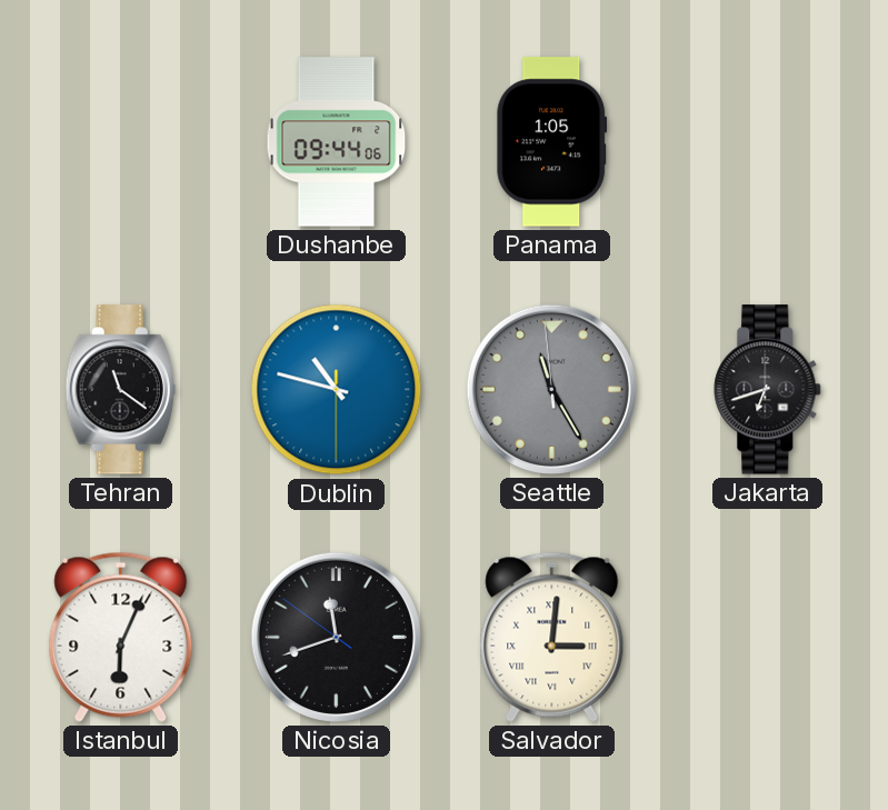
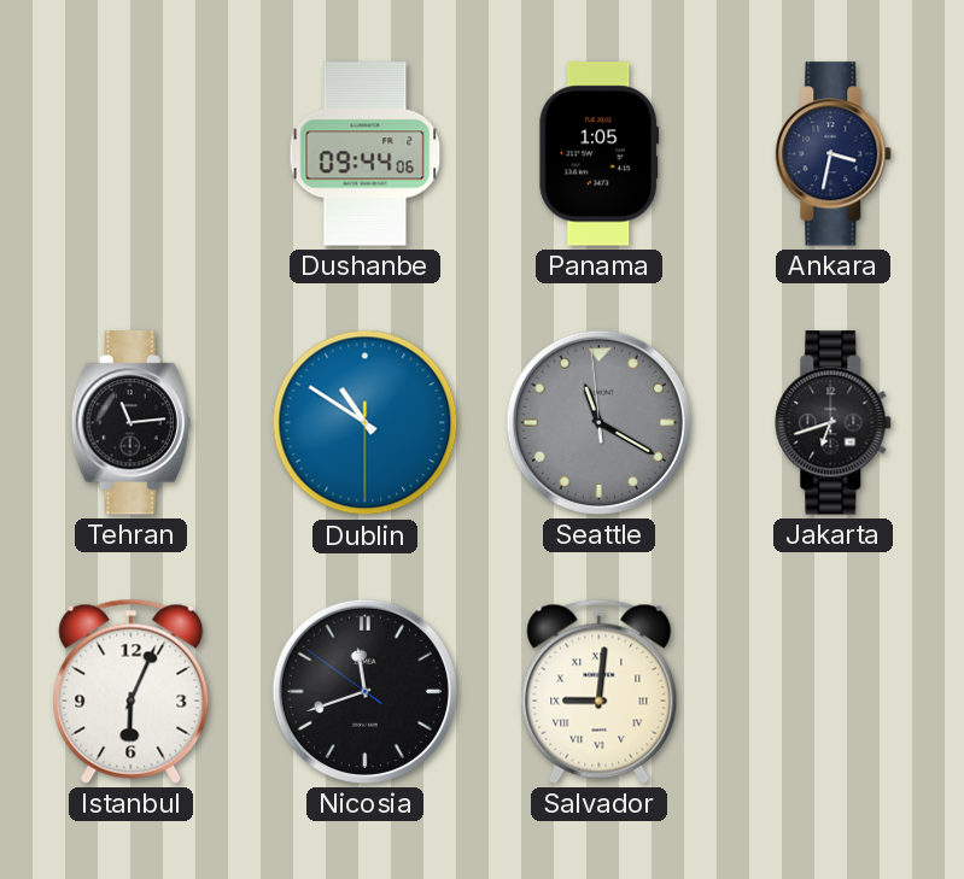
Ankara: none -> 3:32
Tehran: 11:21 -> 11:14
Dublin: 10:47 -> 10:50
Seattle: 11:24 -> 11:19
Salvador: 3:01 -> 9:01
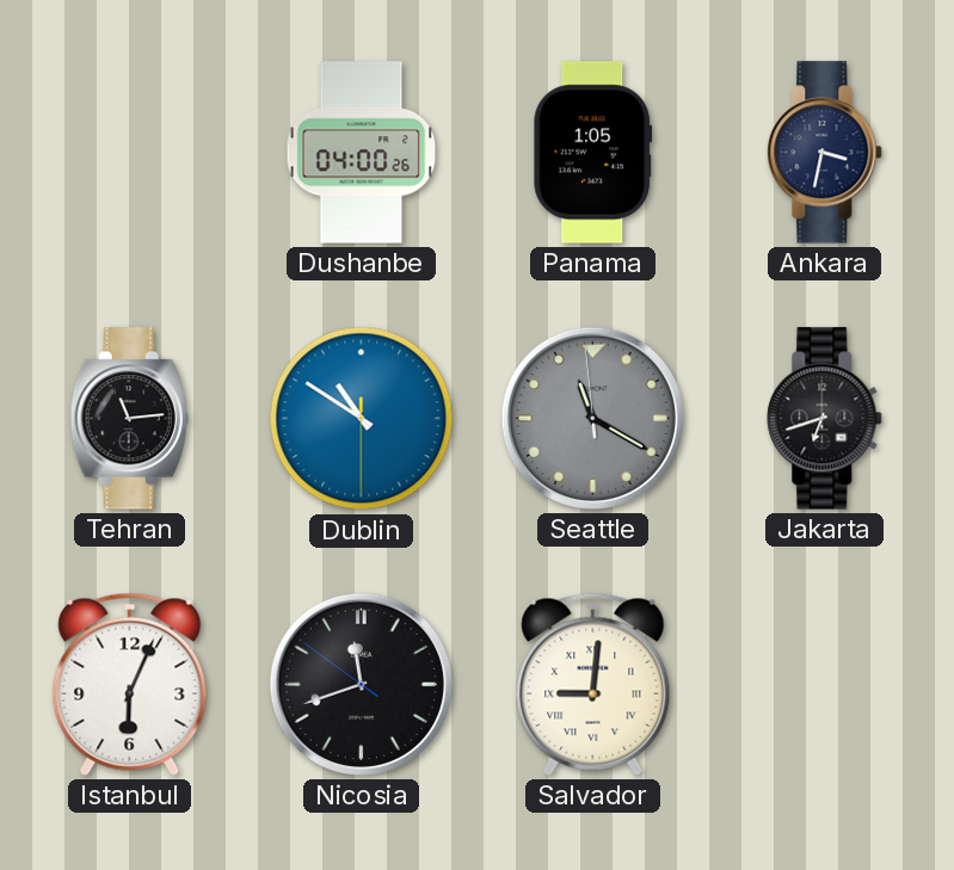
Dushanbe: 09:44 -> 04:00
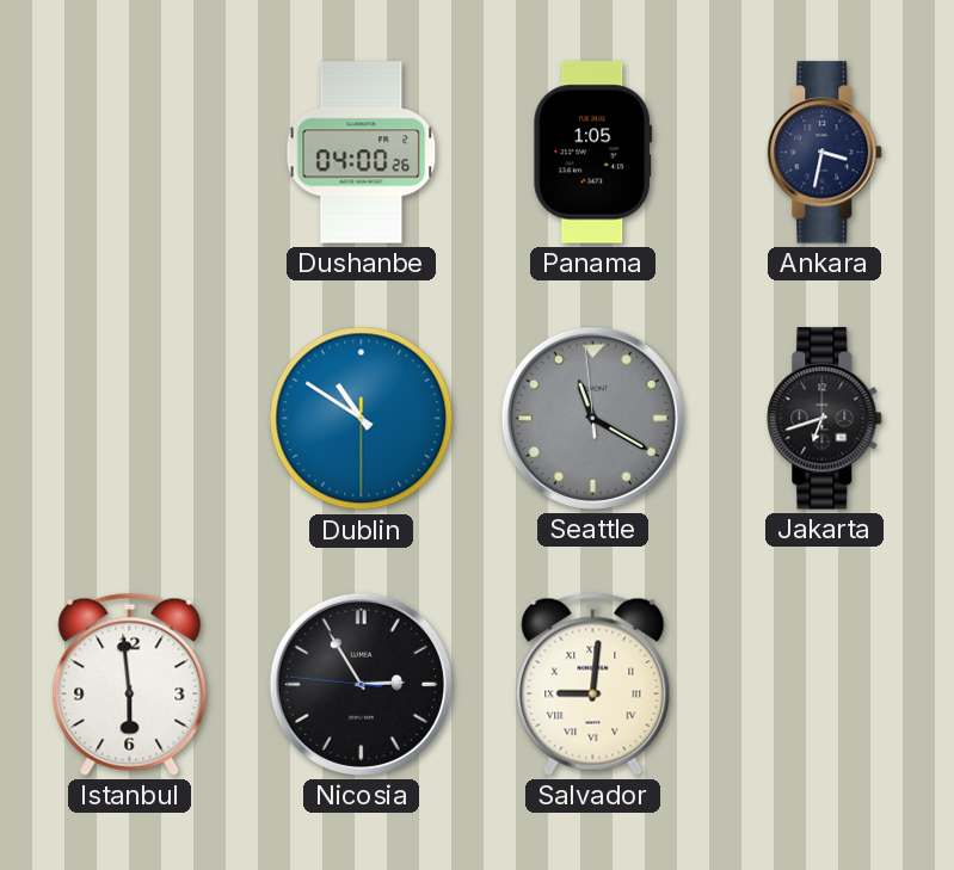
Tehran: 11:14 -> none
Istanbul: 6:04 -> 5:59
Nicosia: 11:41 -> 2:54
